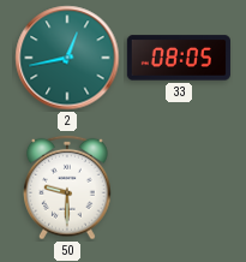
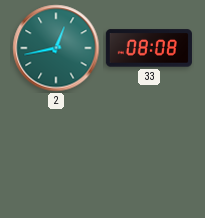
33: 08:05 -> 08:08
50: 9:30 -> none
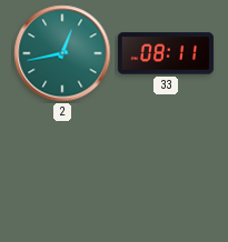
33: 08:08 -> 08:11
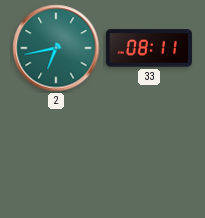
2: 12:43 -> 6:43
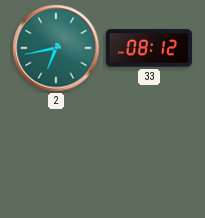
33: 08:11 -> 08:12
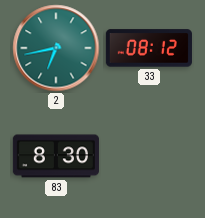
83: none -> 8:30
